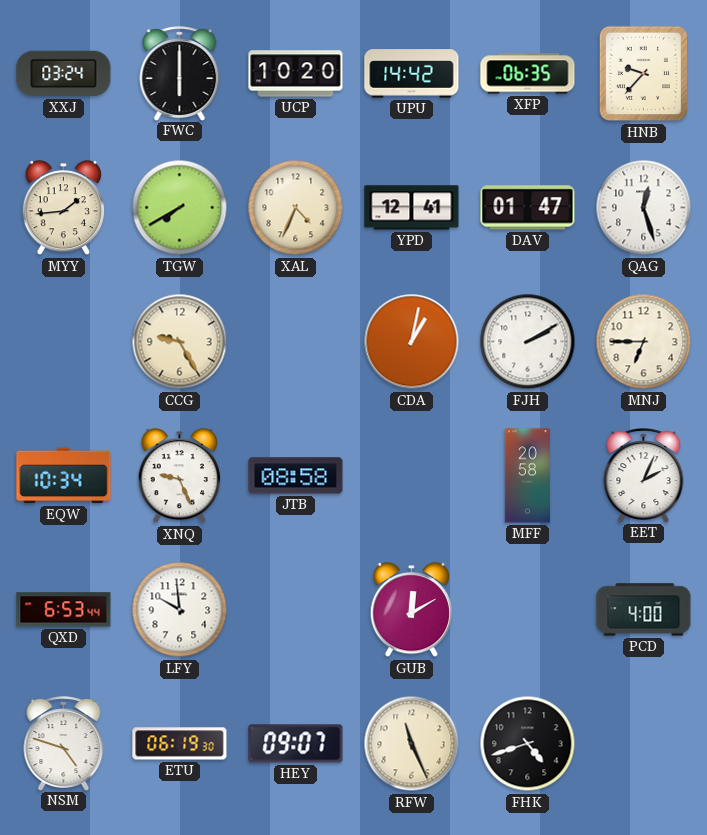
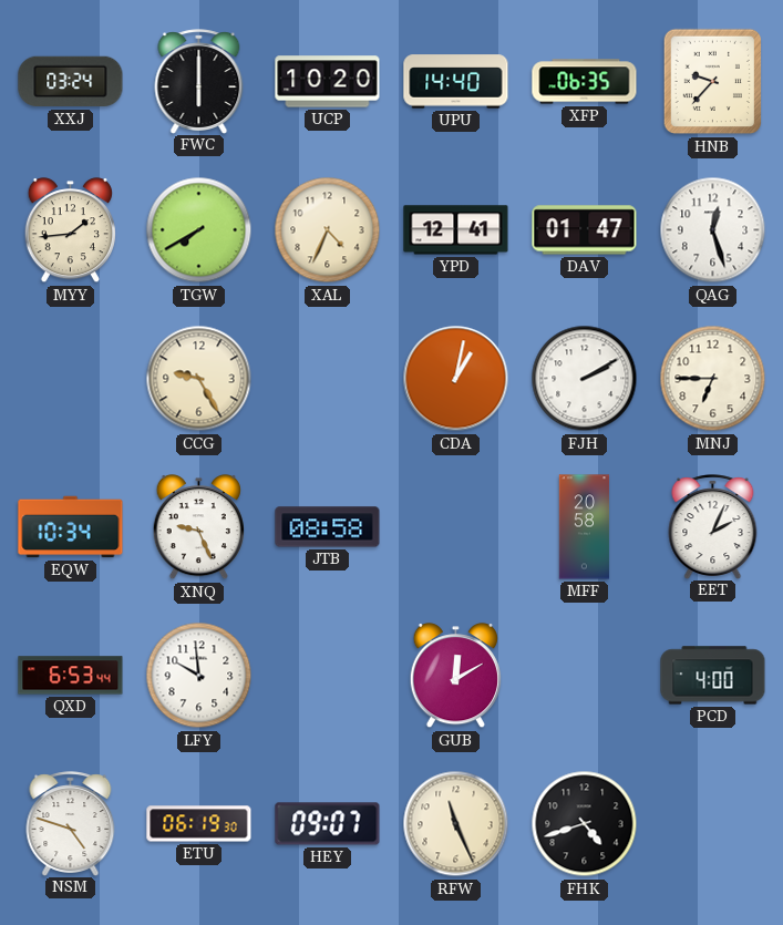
UPU: 14:42 -> 14:40
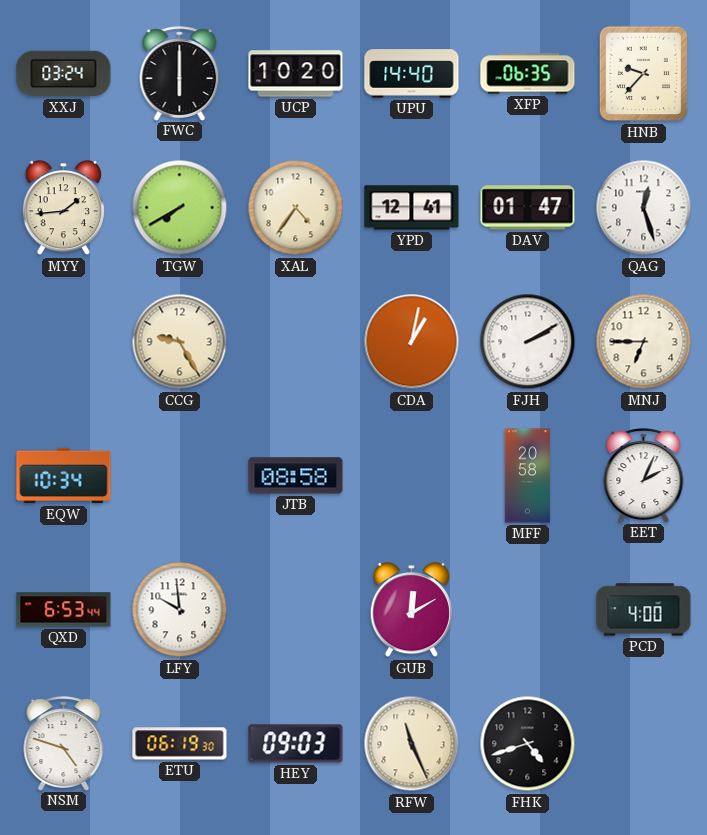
XAL: 4:34 -> 4:36
XNQ: 9:26 -> none
HEY: 09:07 -> 09:03
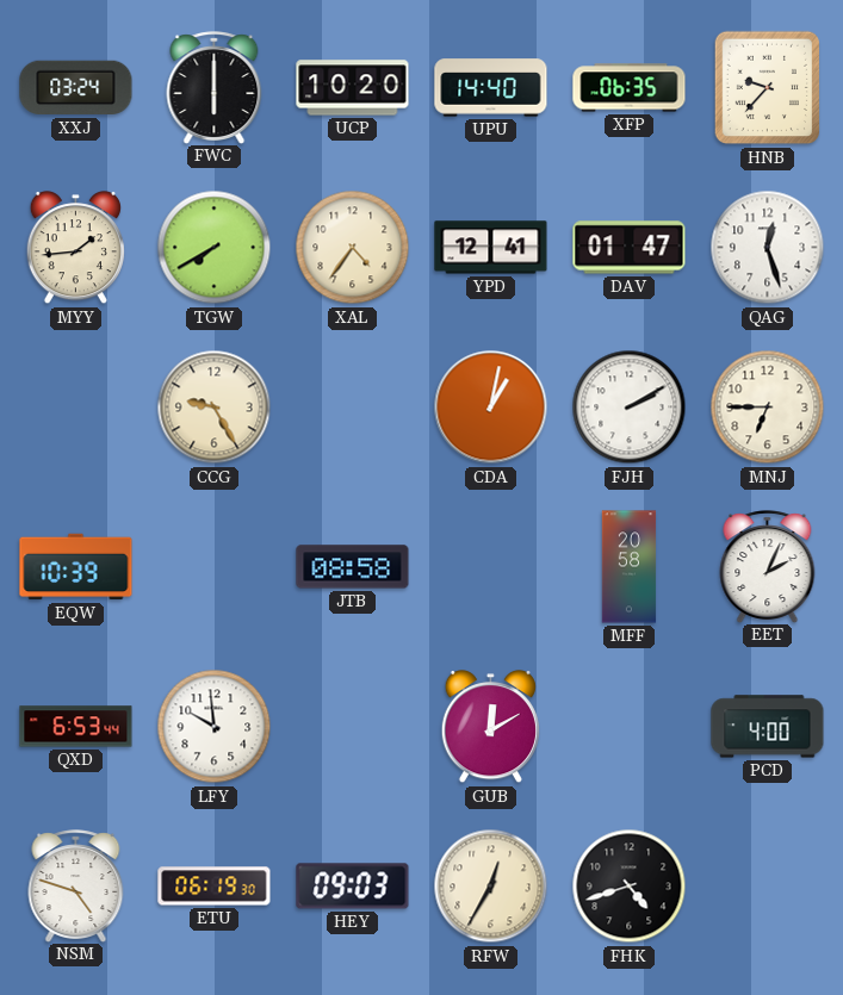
EQW: 10:34 -> 10:39
RFW: 11:26 -> 12:35
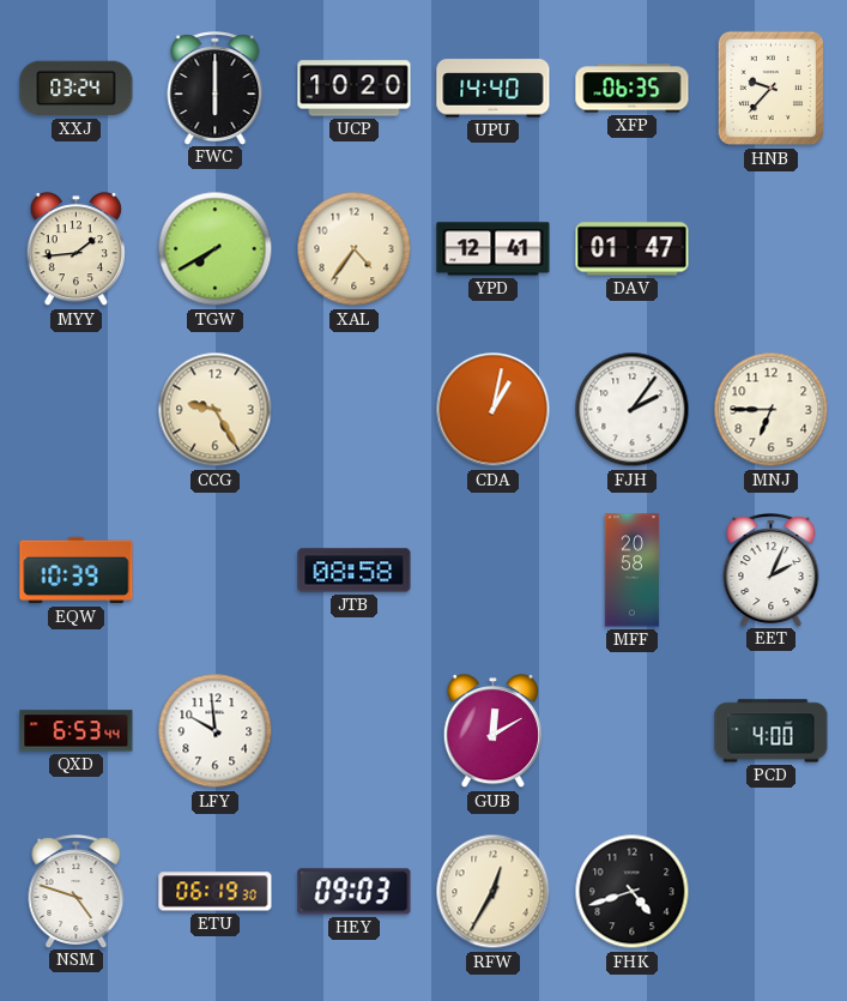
QAG: 12:27 -> none
FJH: 2:10 -> 2:06
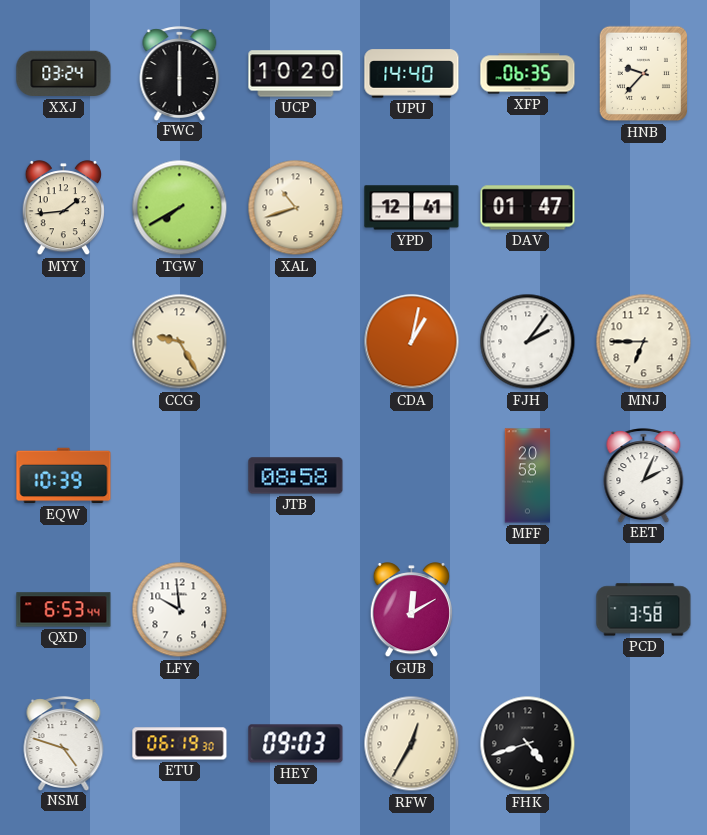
XAL: 4:36 -> 10:42
PCD: 4:00 -> 3:58
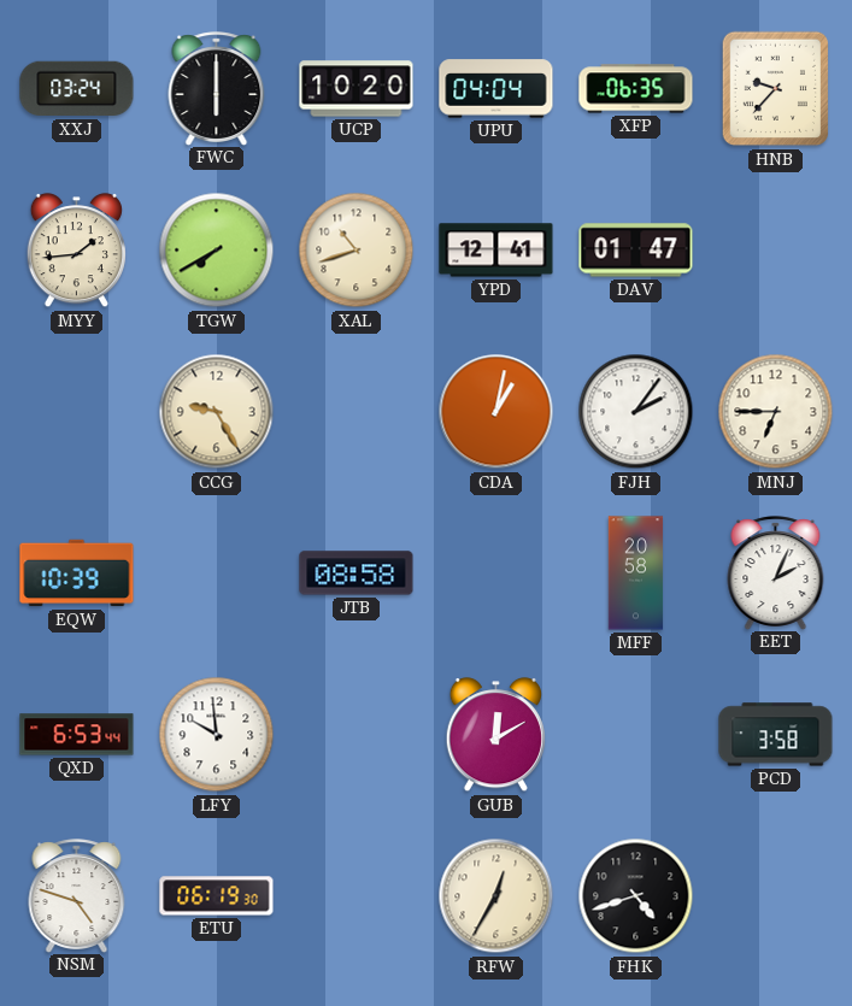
UPU: 14:40 -> 04:04
HEY: 09:03 -> none
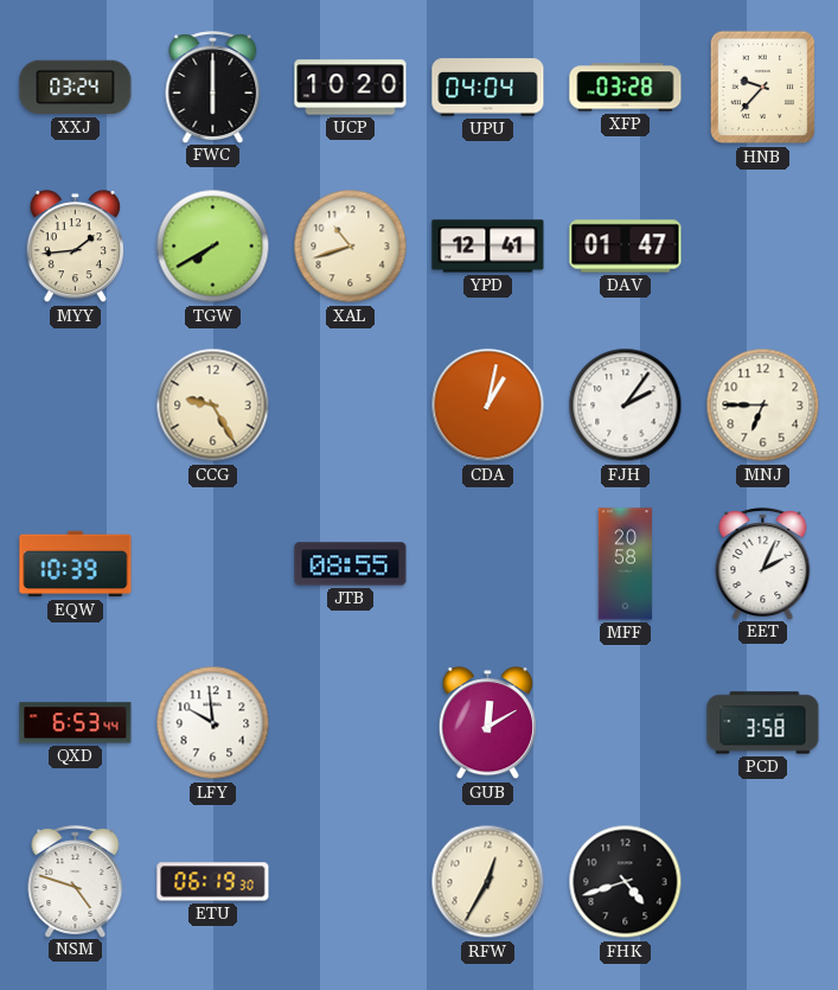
XFP: 06:35 -> 03:28
JTB: 08:58 -> 08:55
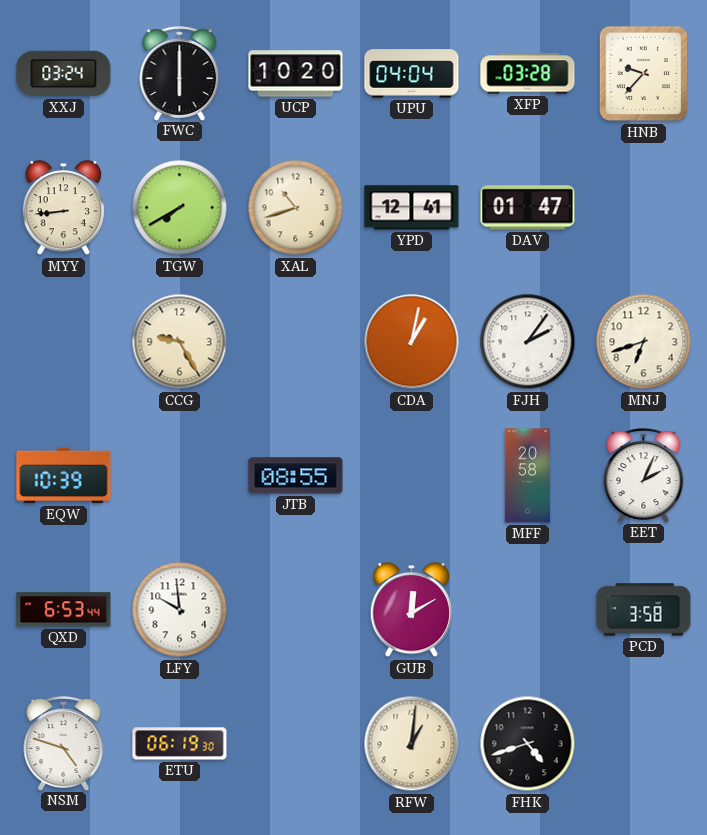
MYY: 1:44 -> 8:44
MNJ: 6:45 -> 6:42
RFW: 12:35 -> 1:01
